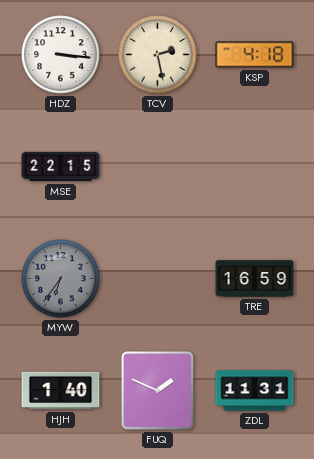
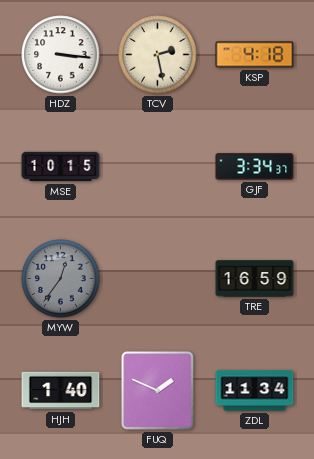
MSE: 22:15 -> 10:15
GJF: none -> 3:34
MYW: 6:36 -> 12:36
ZDL: 11:31 -> 11:34
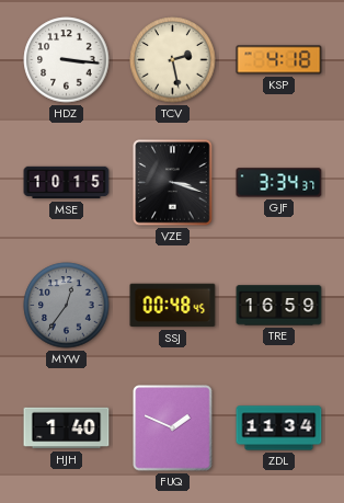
VZE: none -> 3:18
SSJ: none -> 00:48
